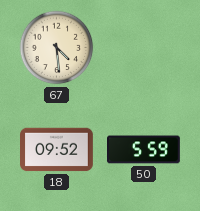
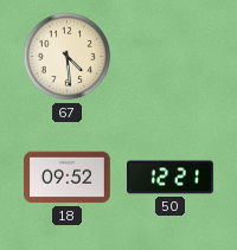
50: 5:59 -> 12:21
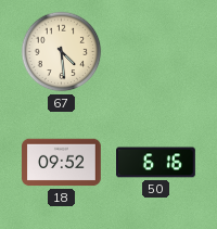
50: 12:21 -> 6:16
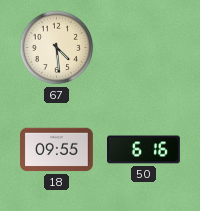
18: 09:52 -> 09:55
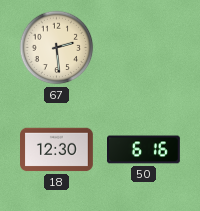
67: 4:29 -> 2:29
18: 09:55 -> 12:30
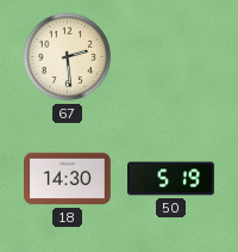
18: 12:30 -> 14:30
50: 6:16 -> 5:19
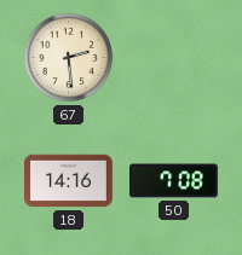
18: 14:30 -> 14:16
50: 5:19 -> 7:08
